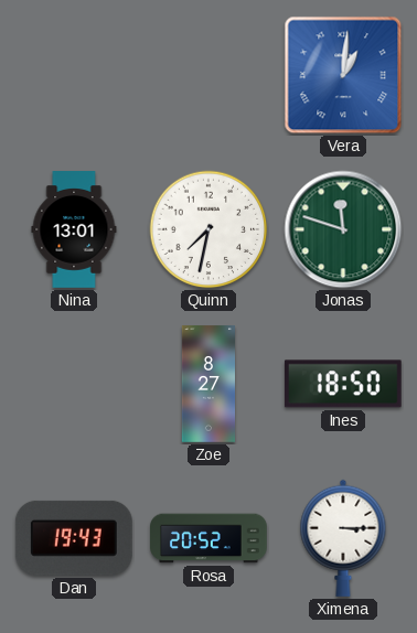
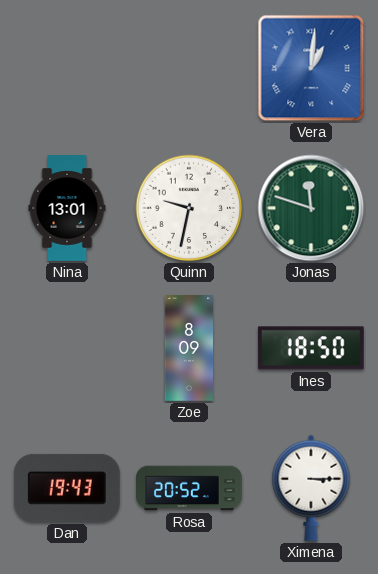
Quinn: 7:32 -> 9:32
Zoe: 8:27 -> 8:09
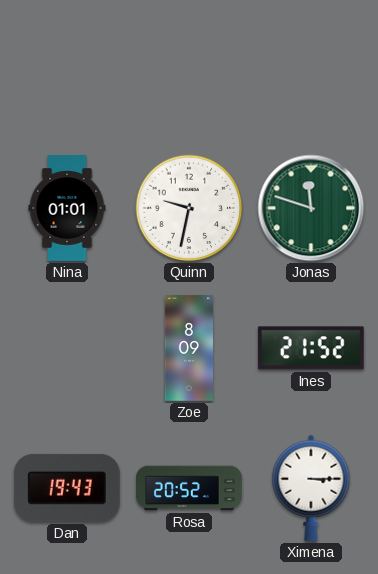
Vera: 1:01 -> none
Nina: 13:01 -> 01:01
Ines: 18:50 -> 21:52
